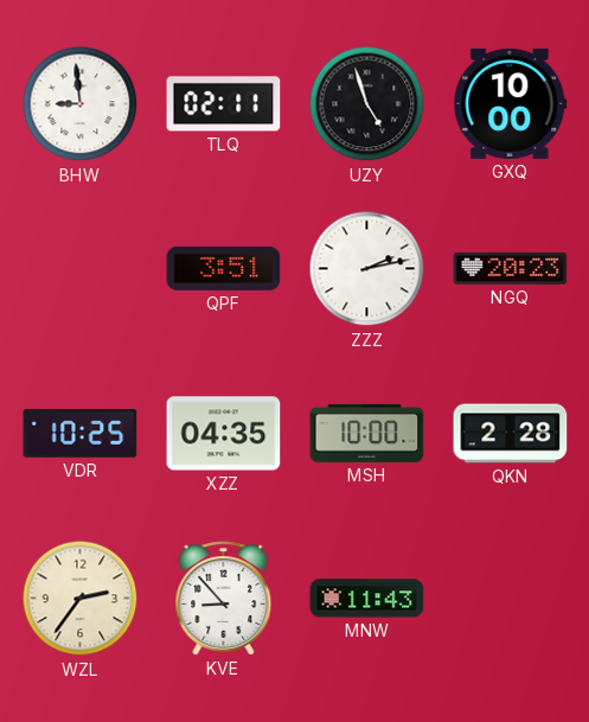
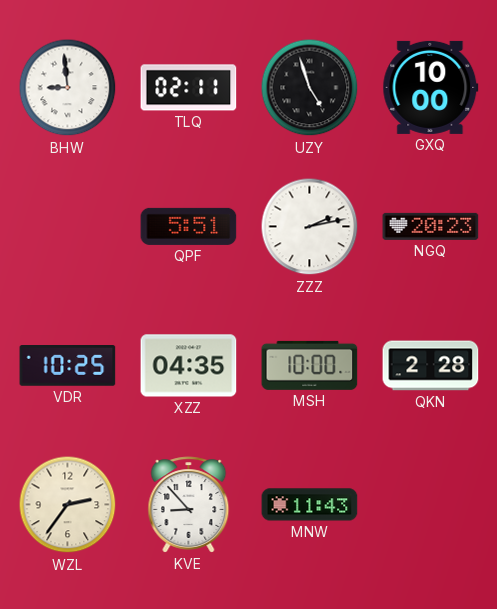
QPF: 3:51 -> 5:51
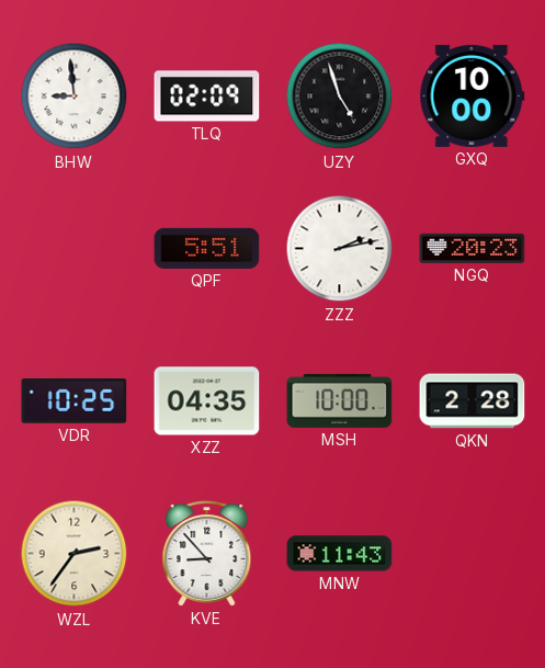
TLQ: 02:11 -> 02:09
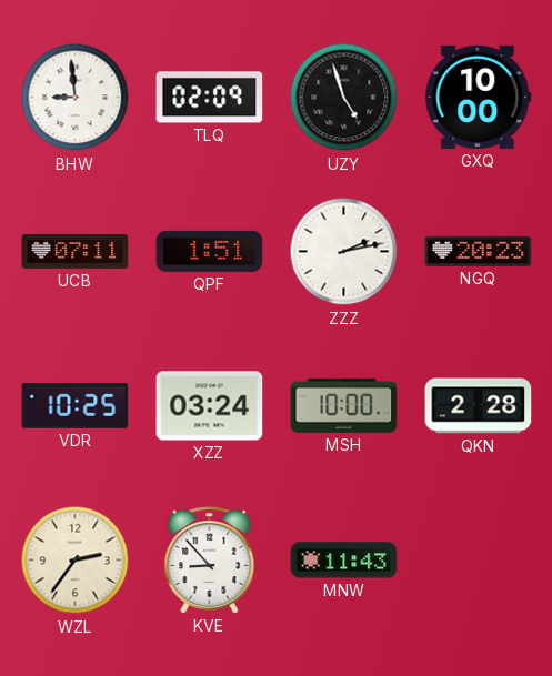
UCB: none -> 07:11
QPF: 5:51 -> 1:51
XZZ: 04:35 -> 03:24
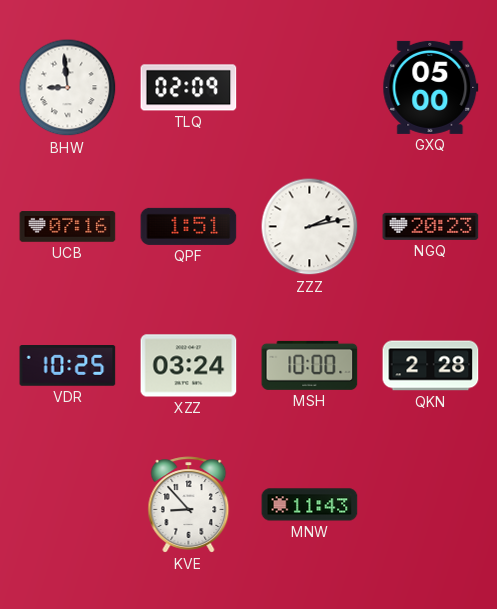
UZY: 4:57 -> none
GXQ: 10:00 -> 05:00
UCB: 07:11 -> 07:16
WZL: 2:36 -> none
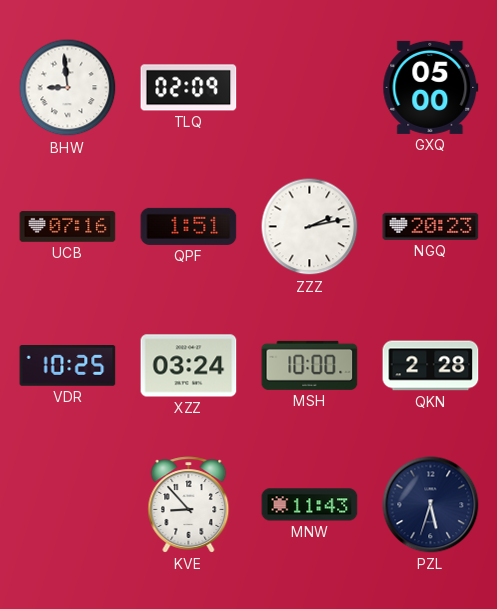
PZL: none -> 5:33
